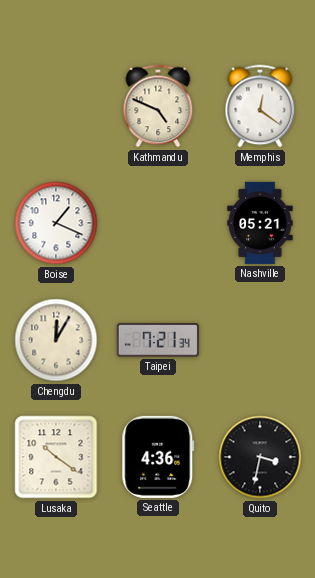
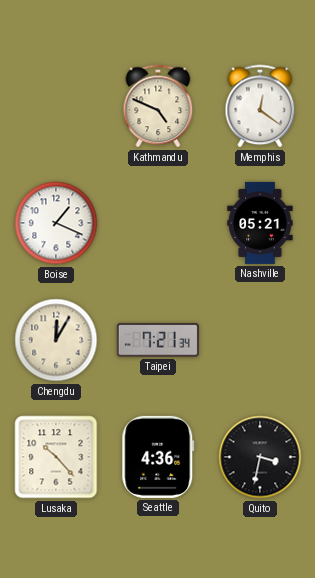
Lusaka: 10:21 -> 10:23
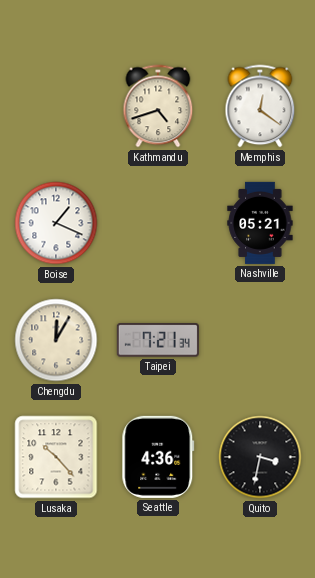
Kathmandu: 4:49 -> 4:42
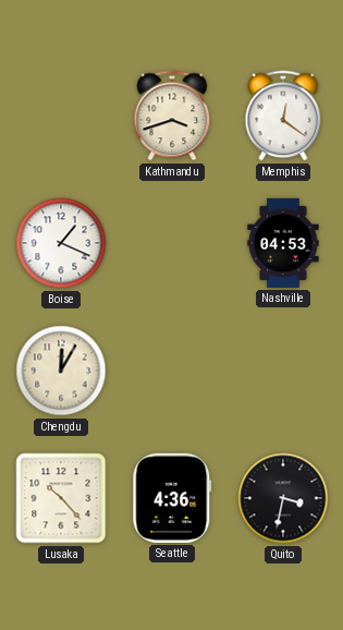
Kathmandu: 4:42 -> 3:42
Nashville: 05:21 -> 04:53
Taipei: 7:21 -> none
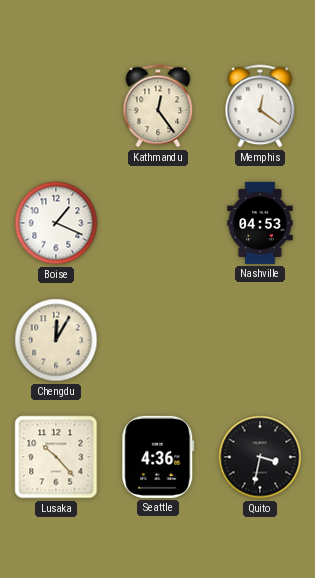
Kathmandu: 3:42 -> 12:24
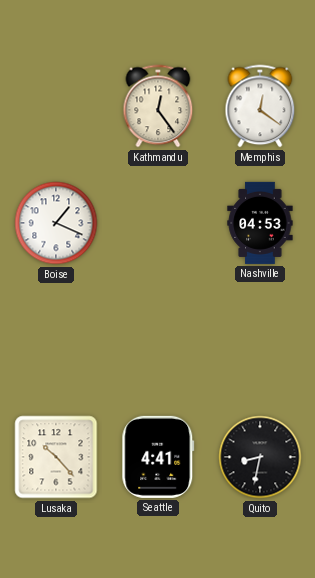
Chengdu: 12:05 -> none
Seattle: 4:36 -> 4:41
Quito: 3:32 -> 8:32
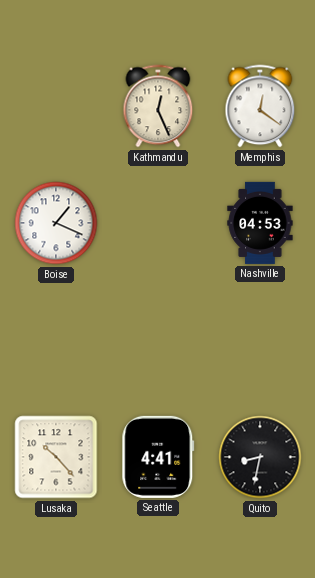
Kathmandu: 12:24 -> 12:26
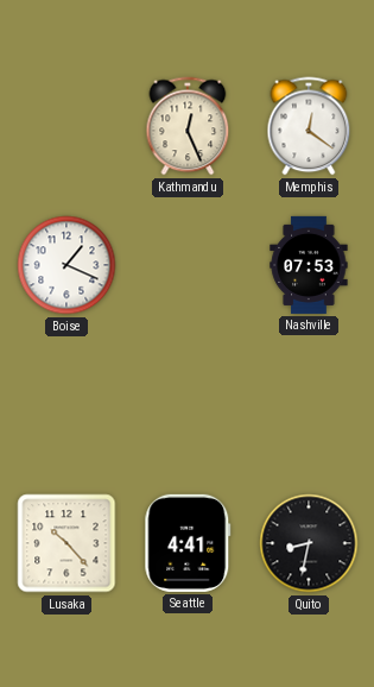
Nashville: 04:53 -> 07:53
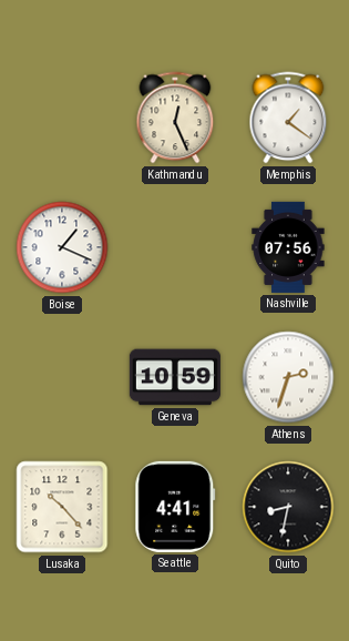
Memphis: 12:21 -> 1:21
Nashville: 07:53 -> 07:56
Geneva: none -> 10:59
Athens: none -> 2:33
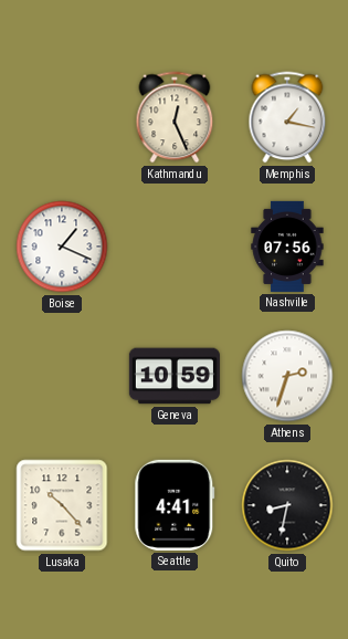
Memphis: 1:21 -> 1:17
